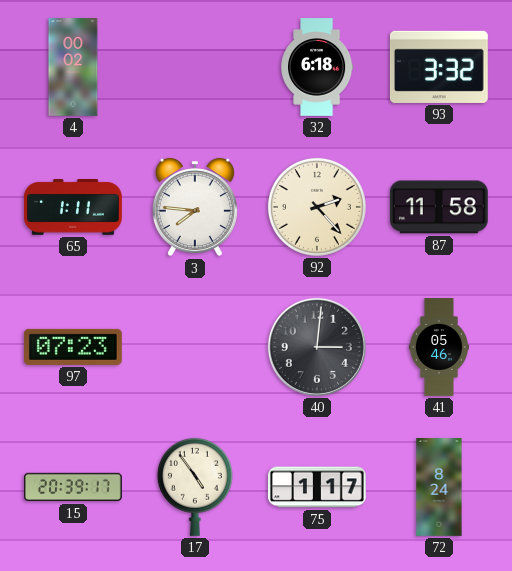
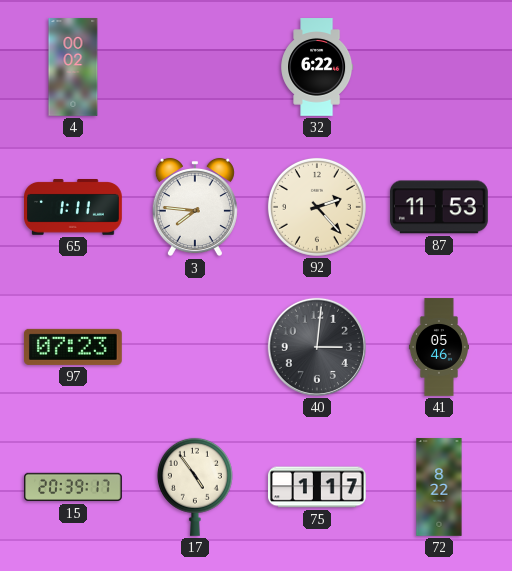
32: 6:18 -> 6:22
93: 3:32 -> none
87: 11:58 -> 11:53
72: 8:24 -> 8:22
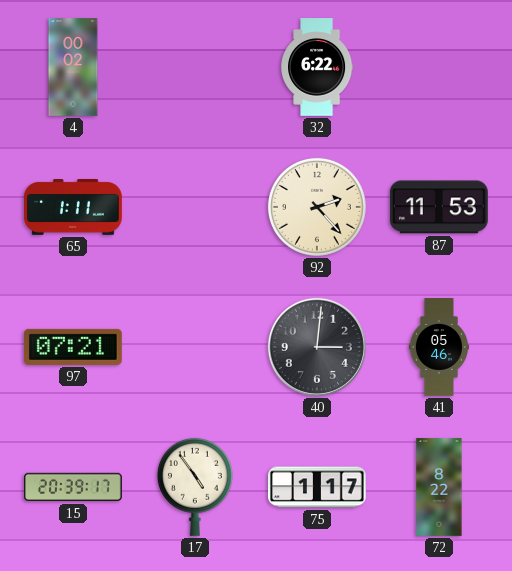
3: 7:46 -> none
97: 07:23 -> 07:21
